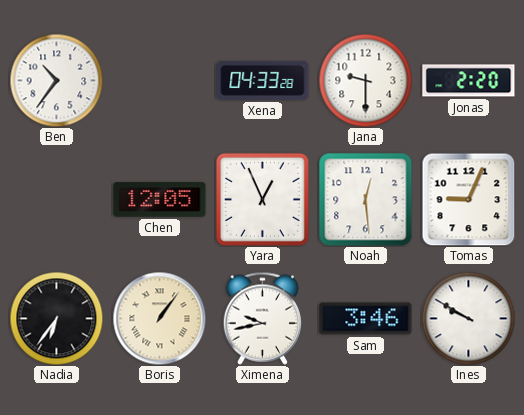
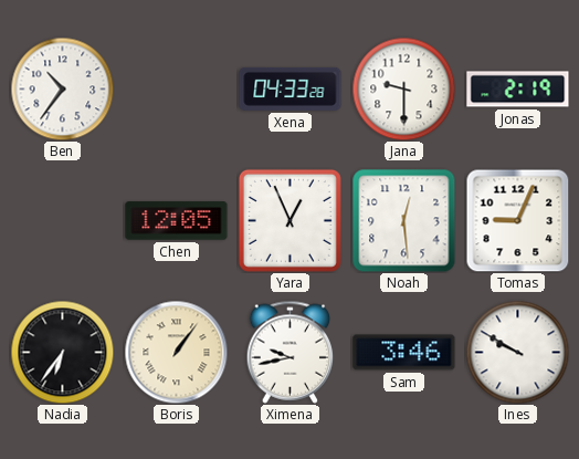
Jonas: 2:20 -> 2:19
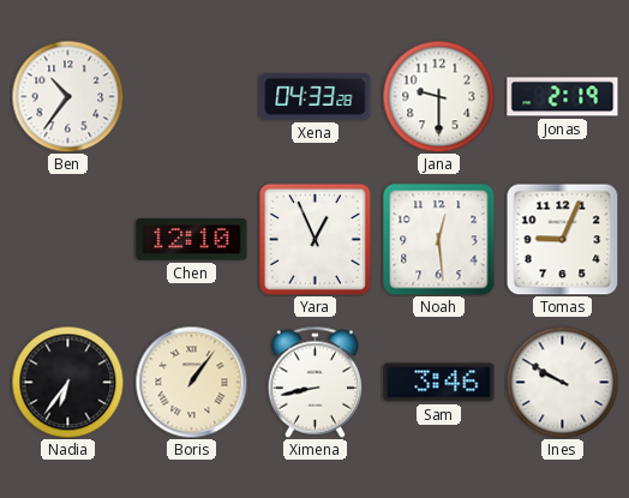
Chen: 12:05 -> 12:10
Ximena: 9:43 -> 8:43
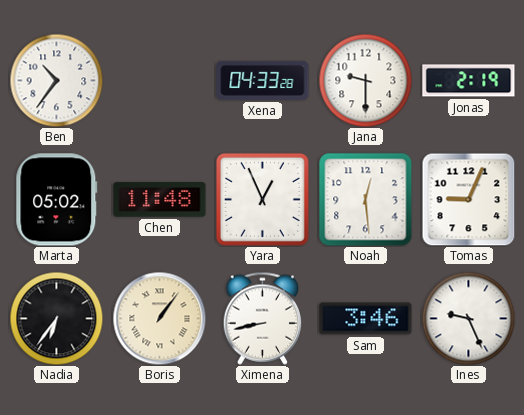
Marta: none -> 05:02
Chen: 12:10 -> 11:48
Ines: 9:50 -> 9:26
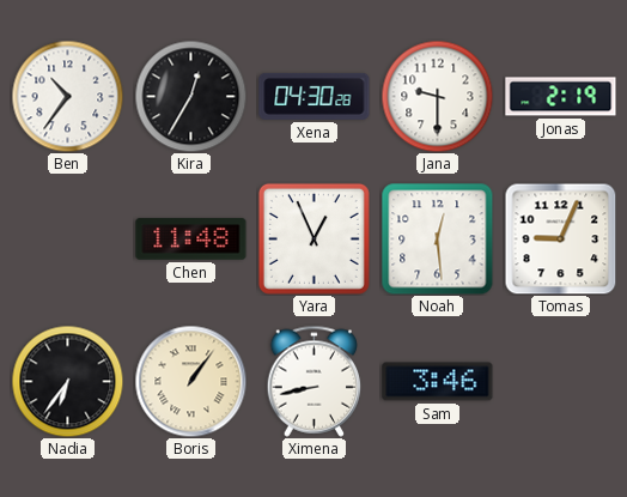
Kira: none -> 12:35
Xena: 04:33 -> 04:30
Marta: 05:02 -> none
Ines: 9:26 -> none
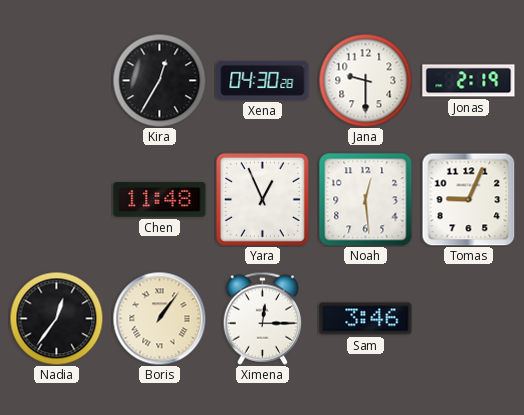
Ben: 10:36 -> none
Nadia: 6:36 -> 12:36
Ximena: 8:43 -> 12:15
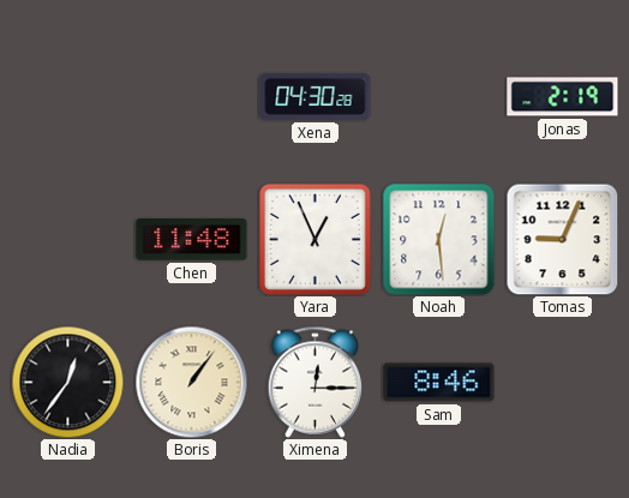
Kira: 12:35 -> none
Jana: 9:30 -> none
Sam: 3:46 -> 8:46
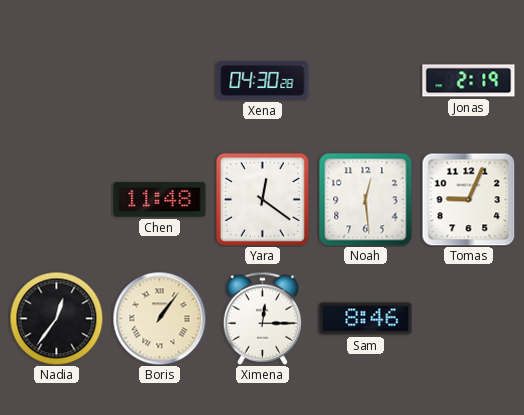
Yara: 12:56 -> 12:21
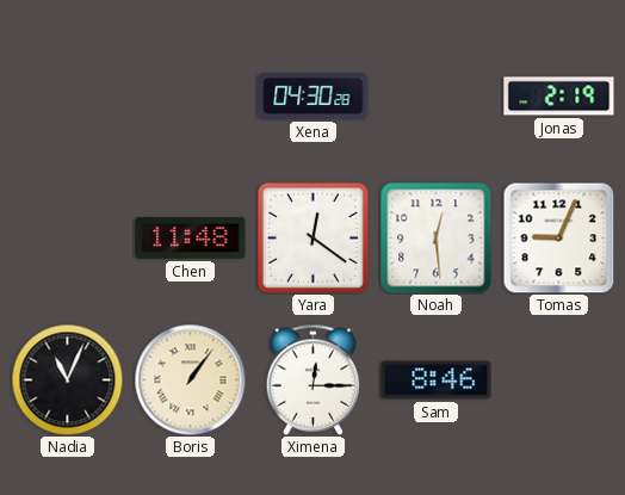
Nadia: 12:36 -> 11:04
